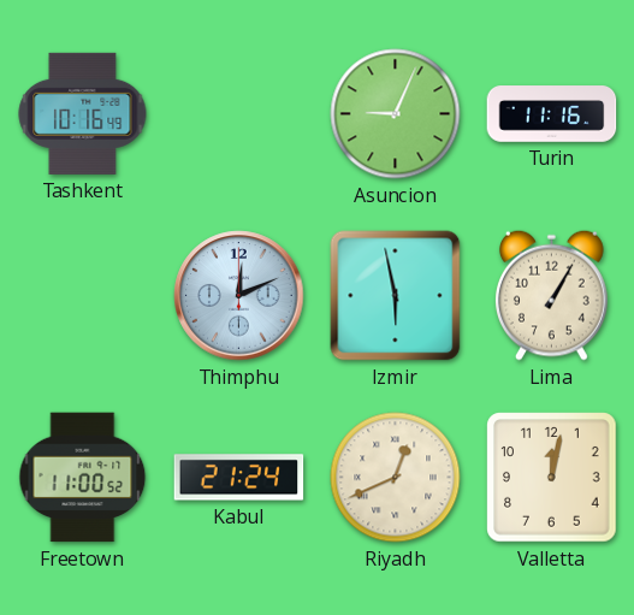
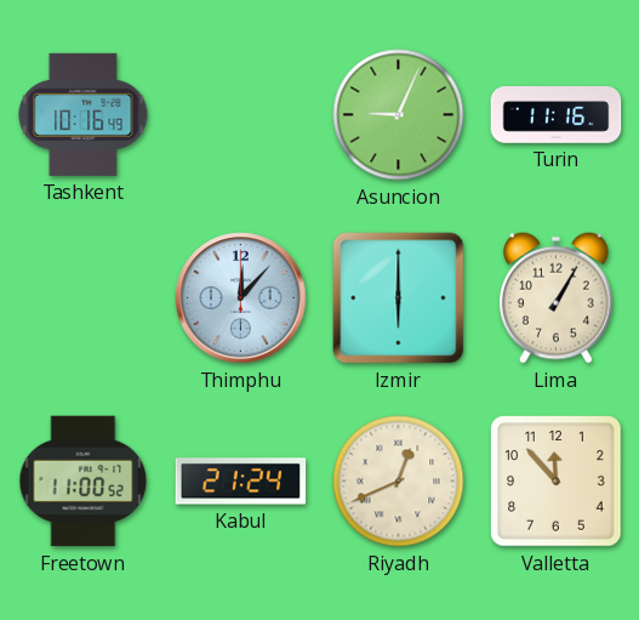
Thimphu: 12:11 -> 12:07
Izmir: 5:58 -> 6:00
Valletta: 12:02 -> 11:53
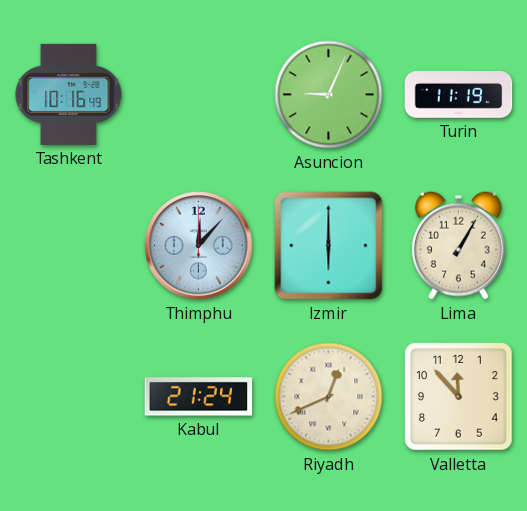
Turin: 11:16 -> 11:19
Freetown: 11:00 -> none
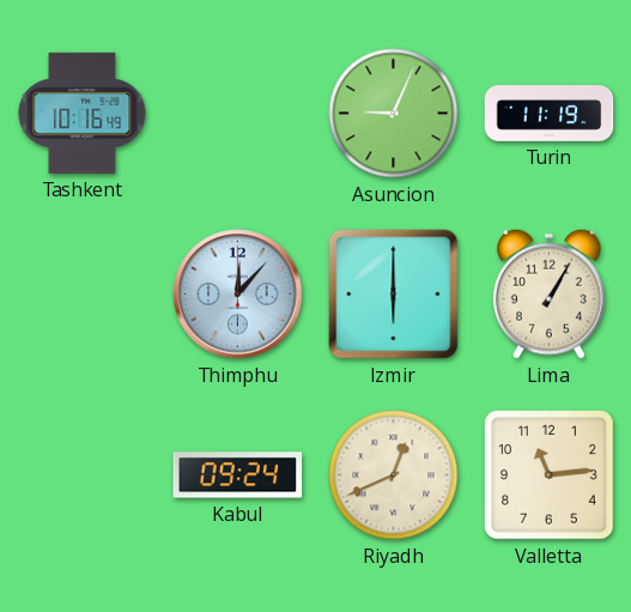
Kabul: 21:24 -> 09:24
Valletta: 11:53 -> 11:14
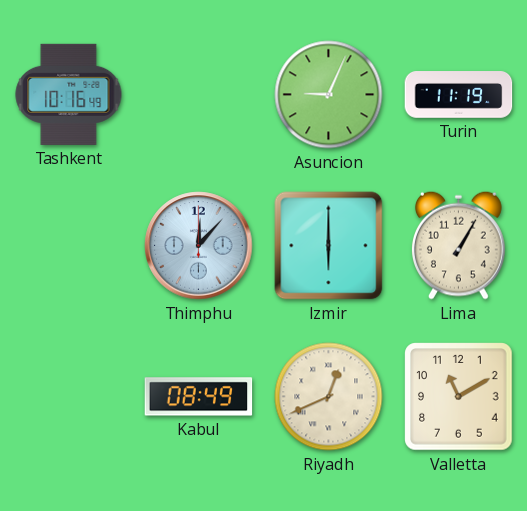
Kabul: 09:24 -> 08:49
Valletta: 11:14 -> 11:10
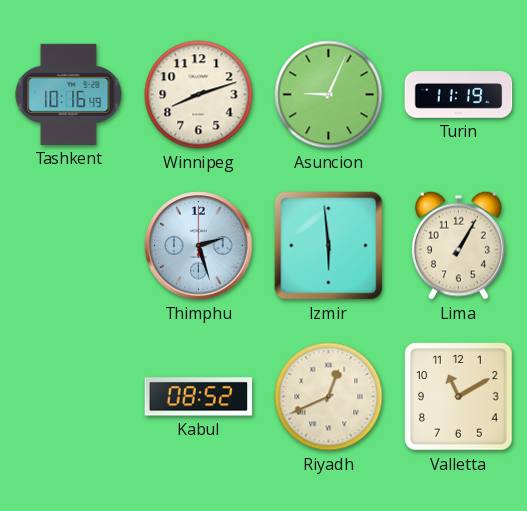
Winnipeg: none -> 8:12
Thimphu: 12:07 -> 2:27
Izmir: 6:00 -> 5:59
Kabul: 08:49 -> 08:52
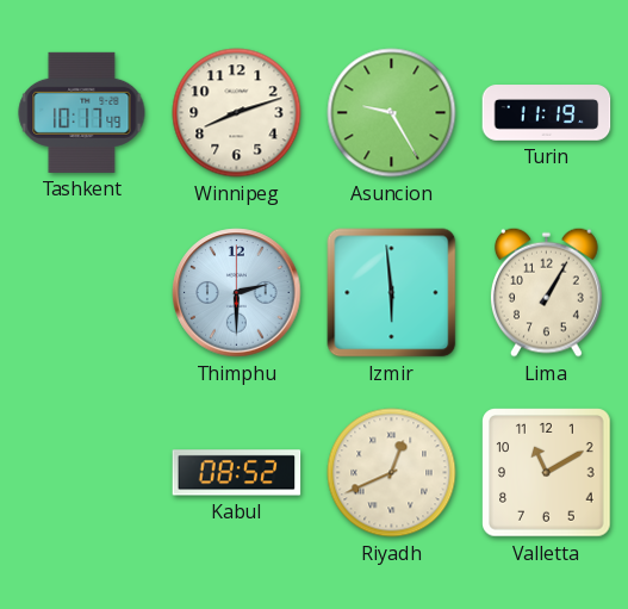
Tashkent: 10:16 -> 10:17
Asuncion: 9:04 -> 9:25
Thimphu: 2:27 -> 2:30
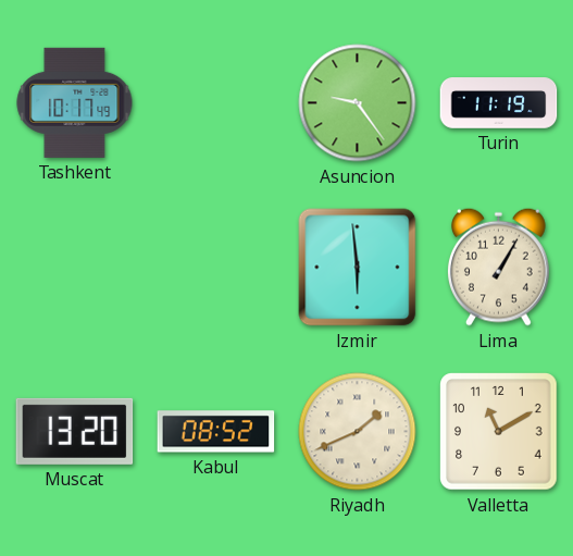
Winnipeg: 8:12 -> none
Asuncion: 9:25 -> 9:24
Thimphu: 2:30 -> none
Muscat: none -> 13:20
Riyadh: 12:41 -> 1:41
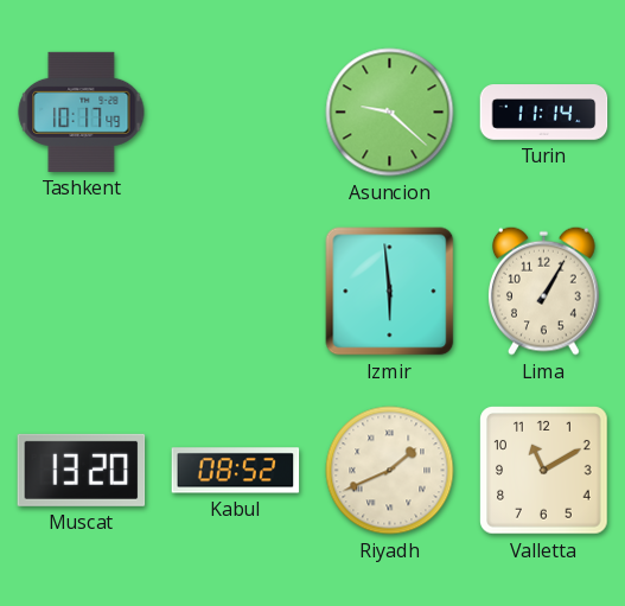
Asuncion: 9:24 -> 9:22
Turin: 11:19 -> 11:14
